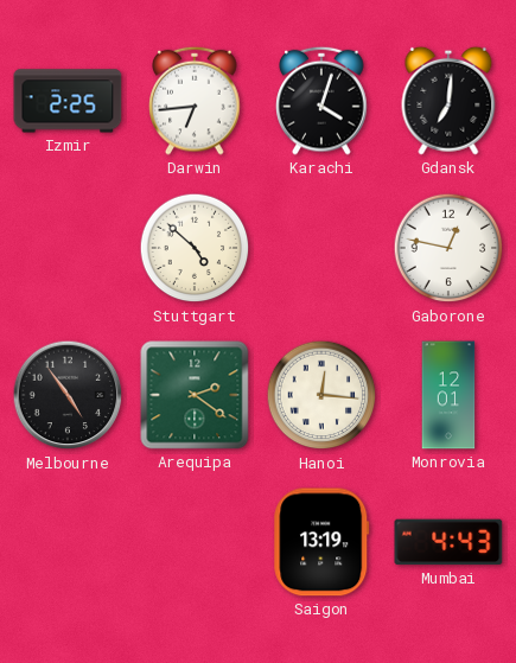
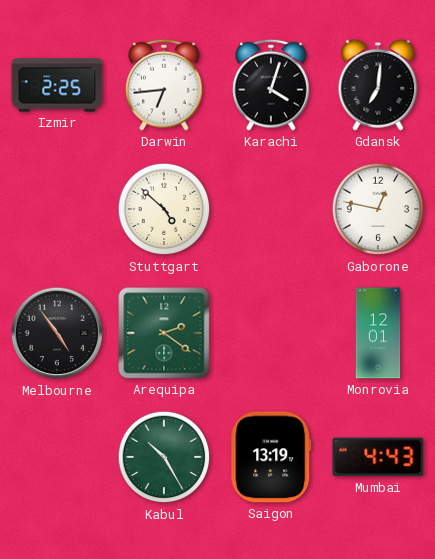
Hanoi: 12:16 -> none
Kabul: none -> 10:25
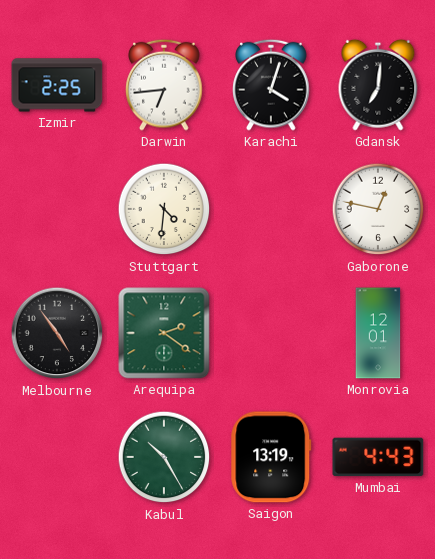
Stuttgart: 4:52 -> 4:31
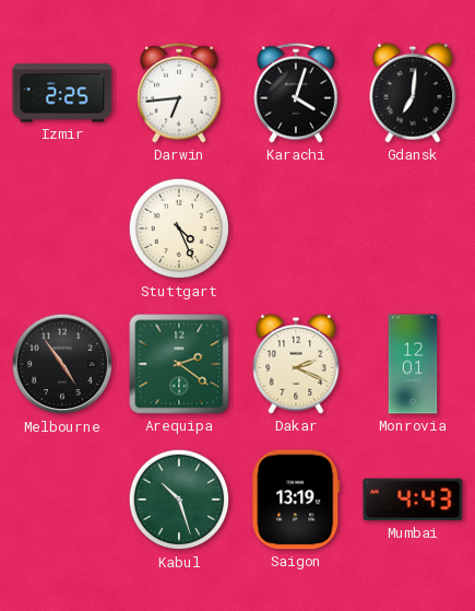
Stuttgart: 4:31 -> 4:26
Gaborone: 12:47 -> none
Dakar: none -> 2:19
Kabul: 10:25 -> 10:27
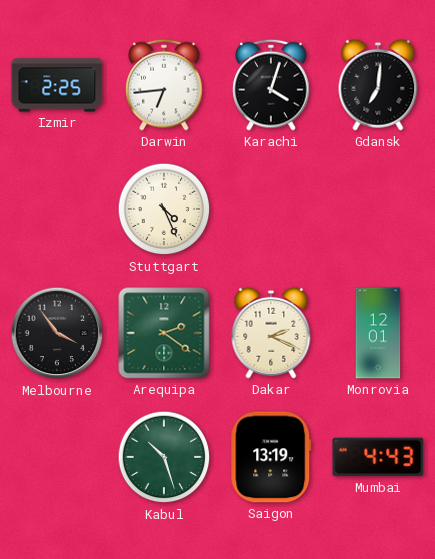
Melbourne: 4:54 -> 3:54
